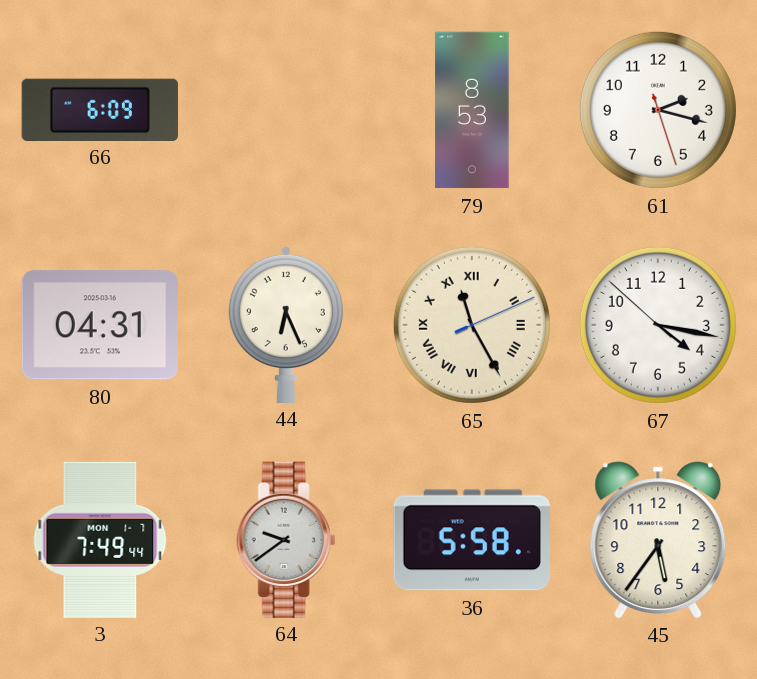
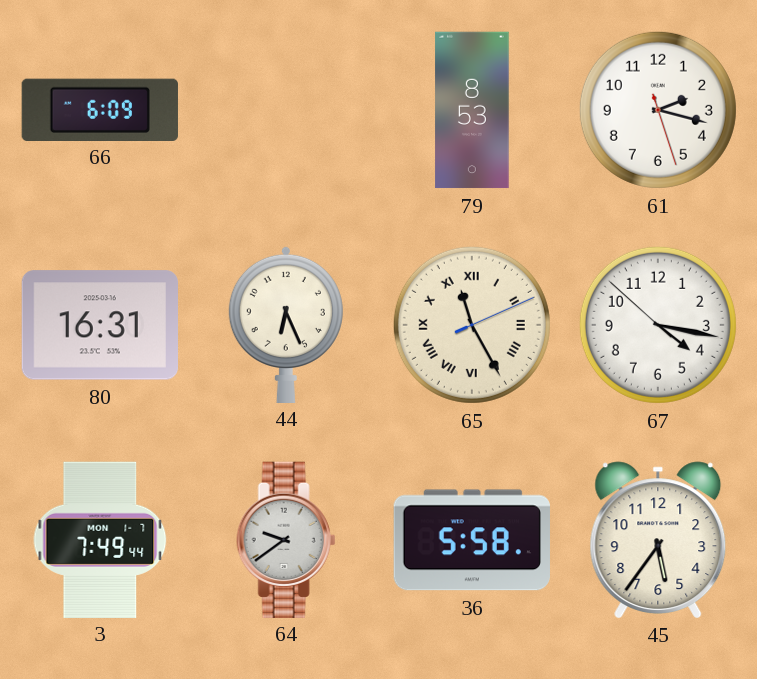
80: 04:31 -> 16:31
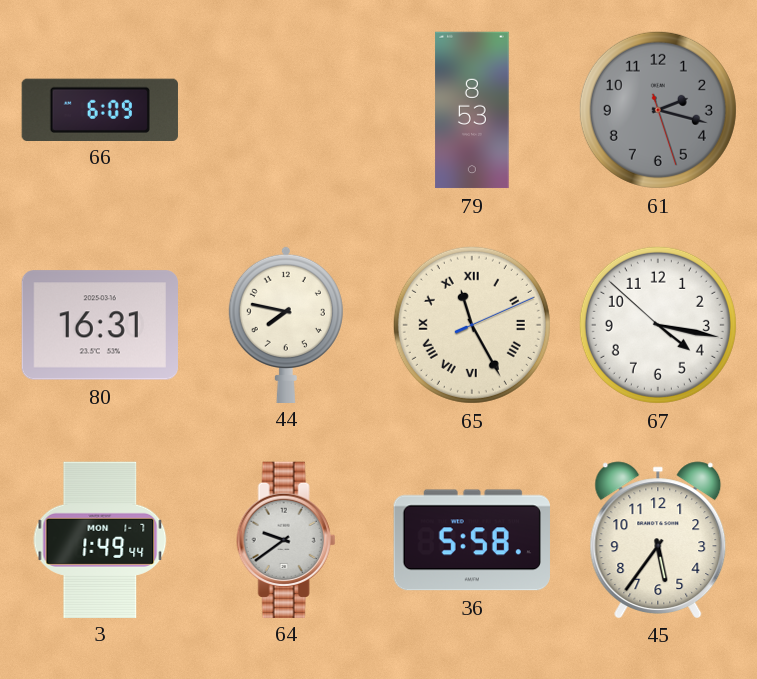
61 dial: white -> grey
44: 6:26 -> 7:47
3: 7:49 -> 1:49
